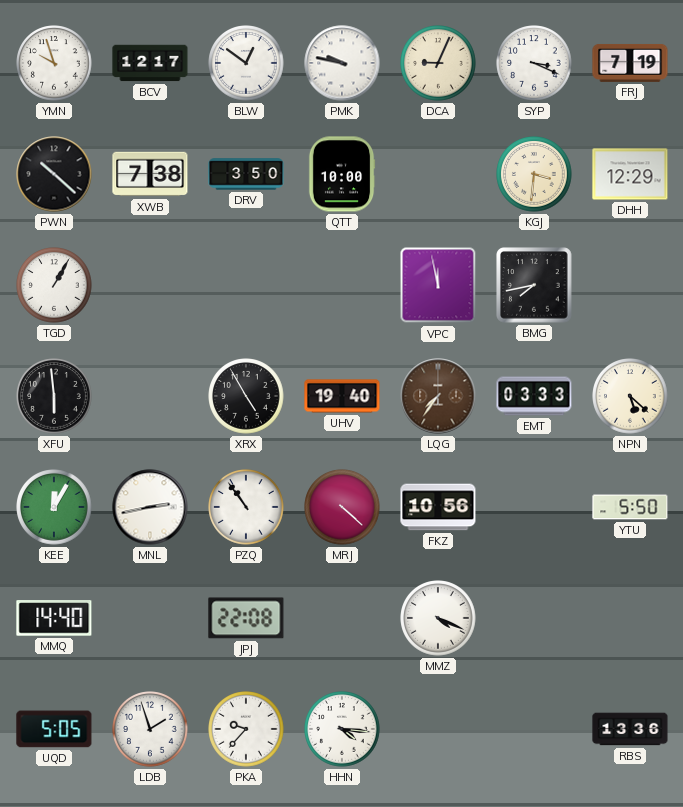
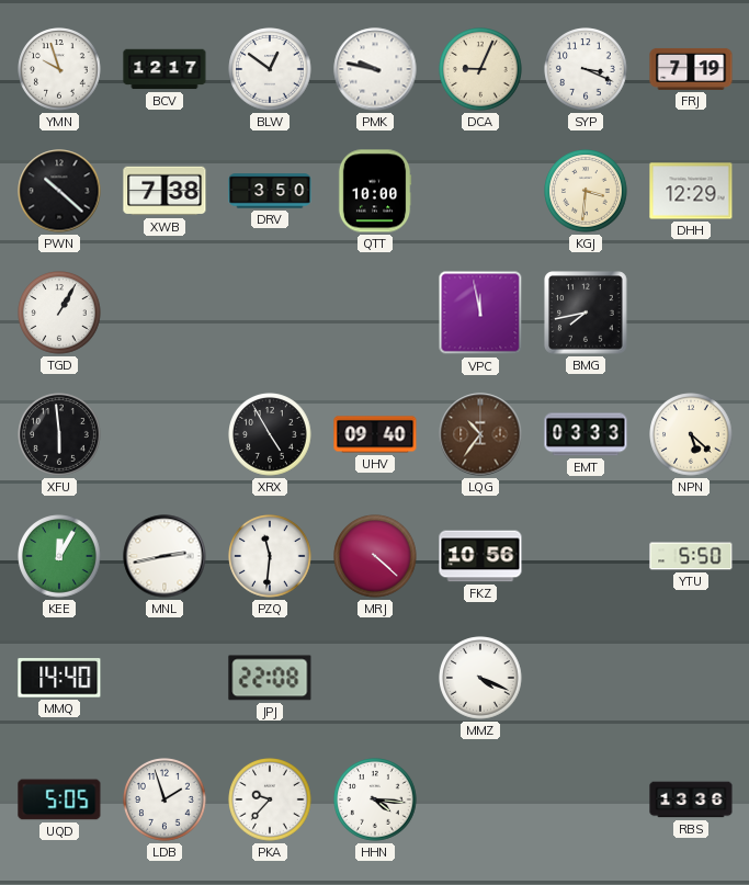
UHV: 19:40 -> 09:40
LQG: 7:36 -> 10:36
PZQ: 10:54 -> 11:31
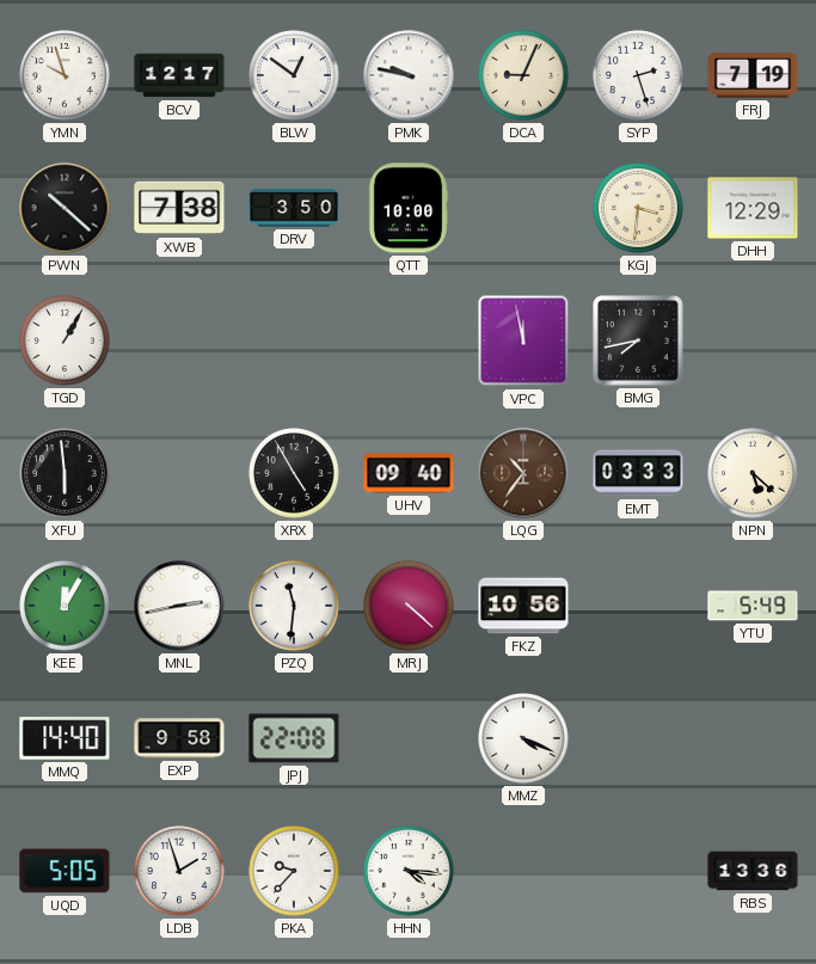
SYP: 3:19 -> 2:27
YTU: 5:50 -> 5:49
EXP: none -> 9:58
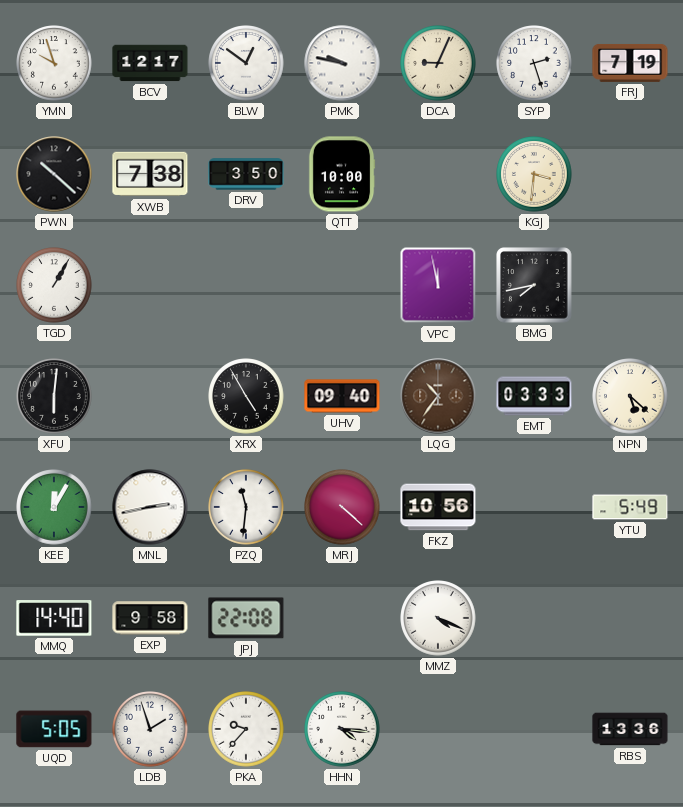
DHH: 12:29 -> none
XFU: 5:59 -> 6:01
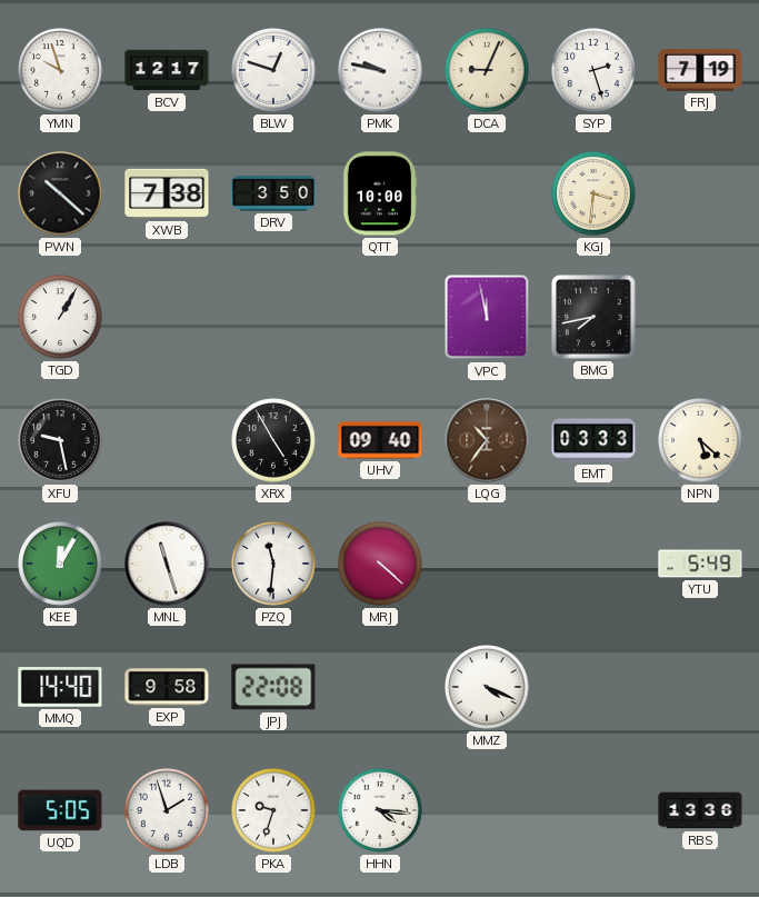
BLW: 12:51 -> 12:48
XFU: 6:01 -> 9:28
MNL: 2:43 -> 11:27
FKZ: 10:56 -> none
PKA: 9:37 -> 9:33
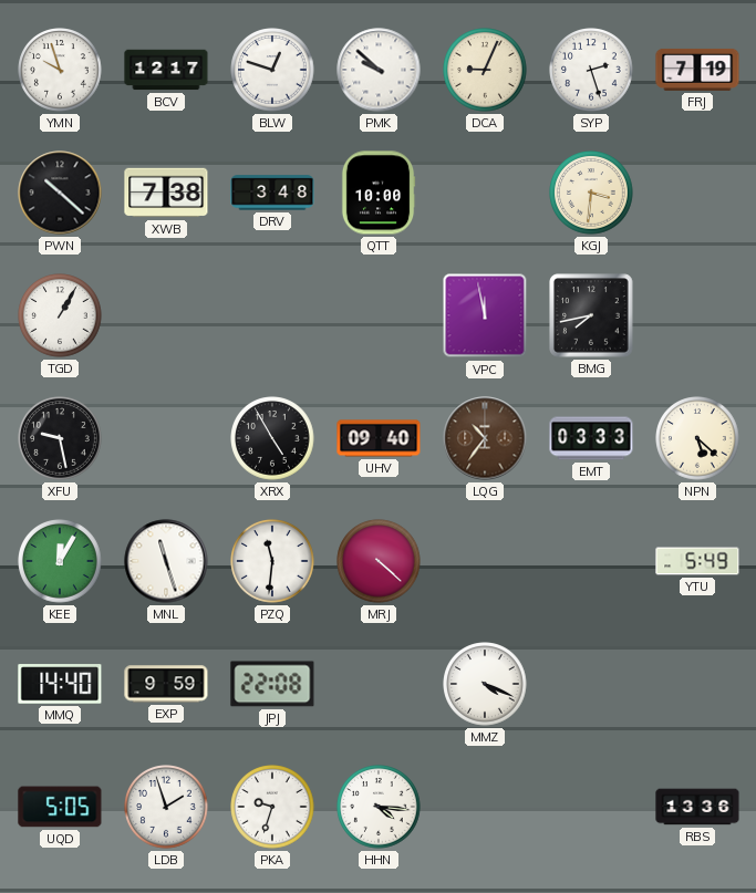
PMK: 9:47 -> 9:52
DRV: 3:50 -> 3:48
EXP: 9:58 -> 9:59
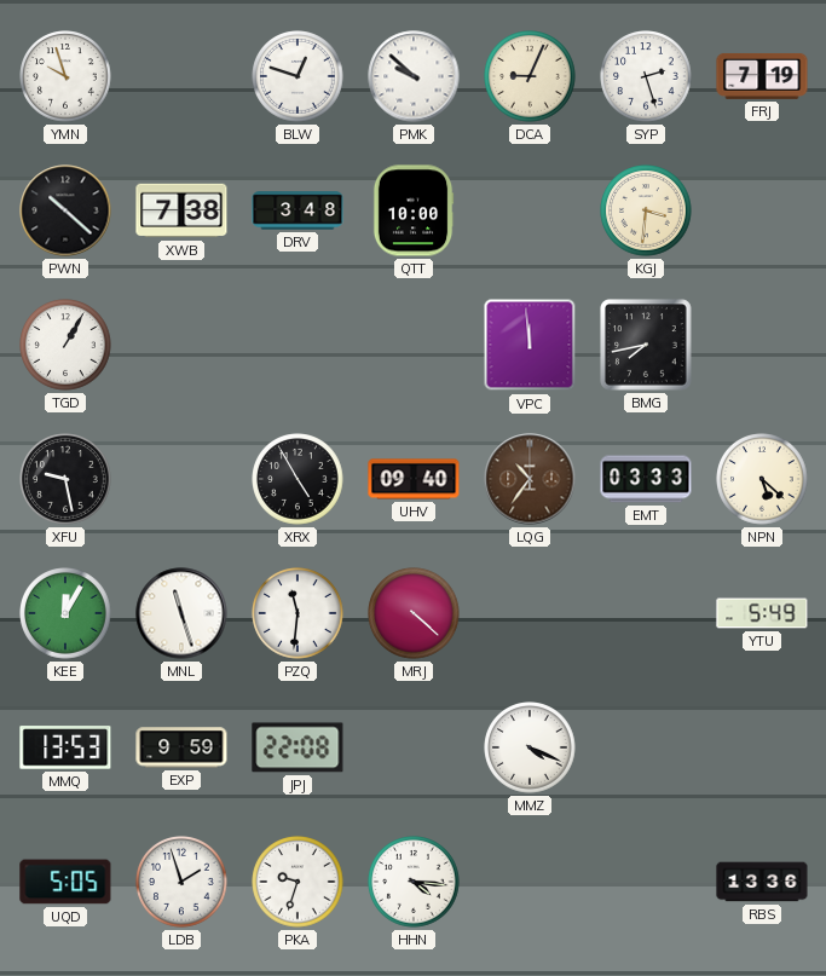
BCV: 12:17 -> none
VPC: 11:58 -> 11:59
MMQ: 14:40 -> 13:53
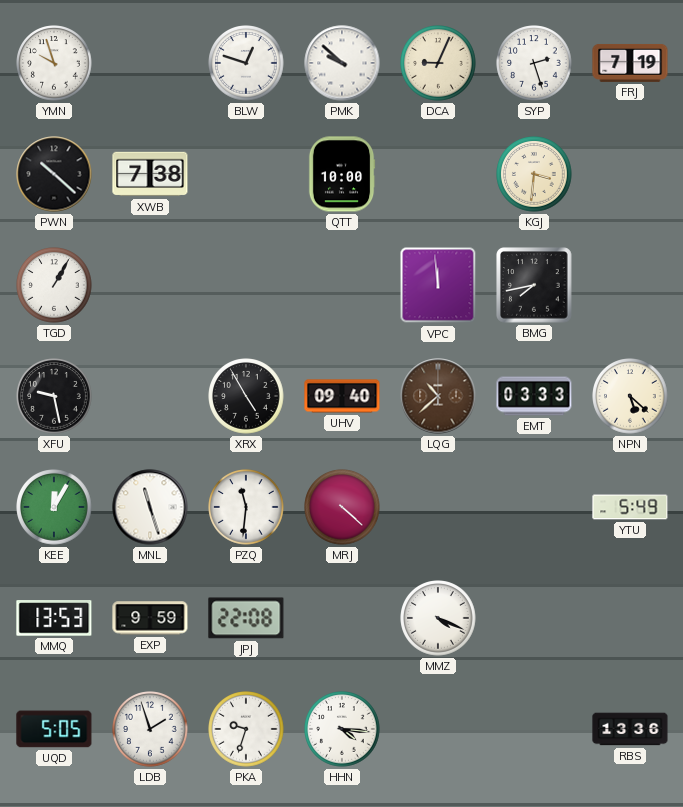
DRV: 3:48 -> none
LQG: 10:36 -> 10:38
